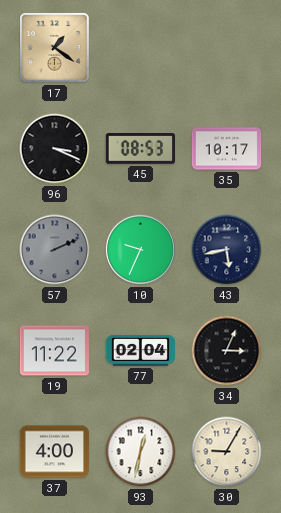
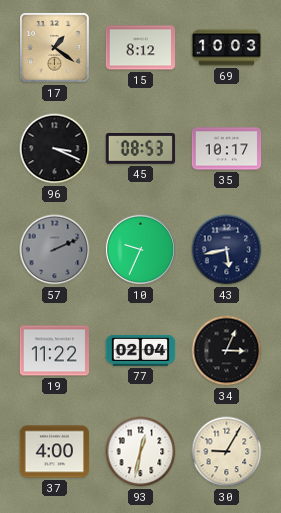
15: none -> 8:12
69: none -> 10:03
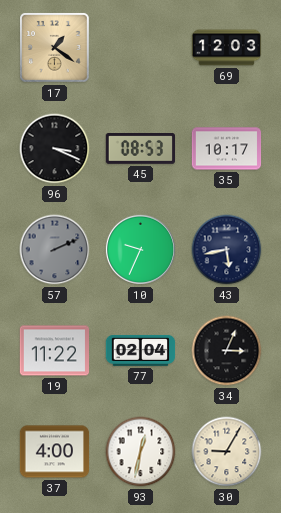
15: 8:12 -> none
69: 10:03 -> 12:03
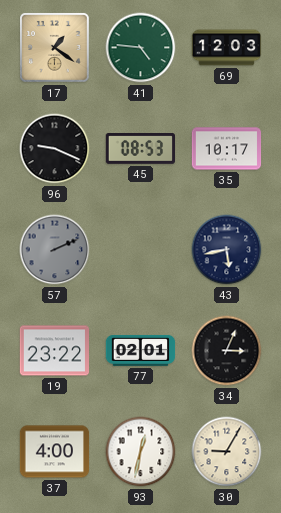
41: none -> 4:46
96: 3:19 -> 9:19
10: 9:34 -> none
19: 11:22 -> 23:22
77: 02:04 -> 02:01
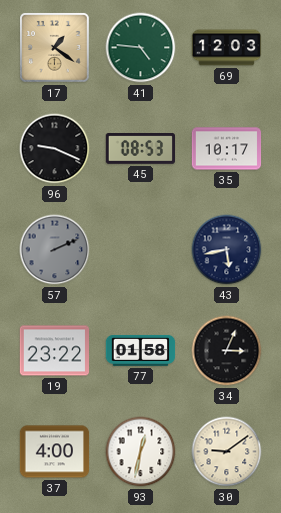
77: 02:01 -> 01:58
30: 9:05 -> 9:09
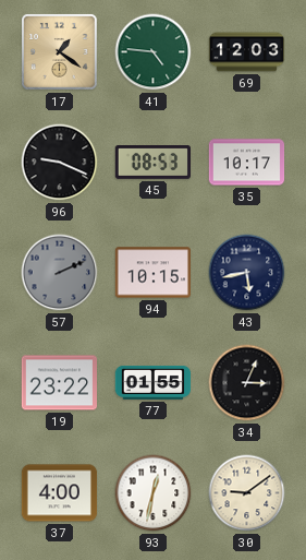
94: none -> 10:15
77: 01:58 -> 01:55
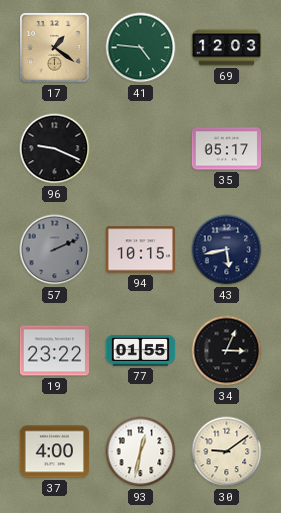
45: 08:53 -> none
35: 10:17 -> 05:17
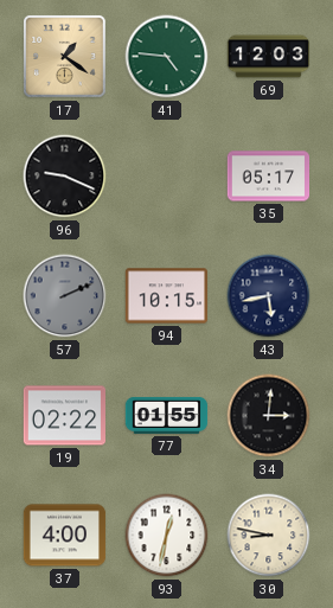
19: 23:22 -> 02:22
34: 3:04 -> 3:01
30: 9:09 -> 8:47
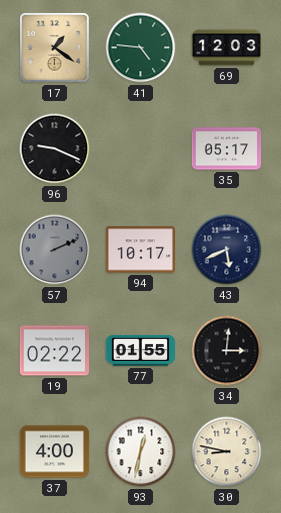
94: 10:15 -> 10:17
43: 5:43 -> 5:41
